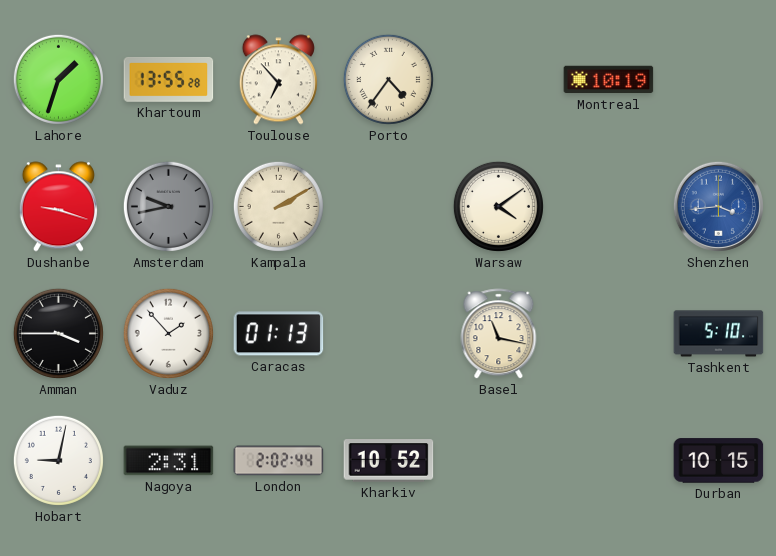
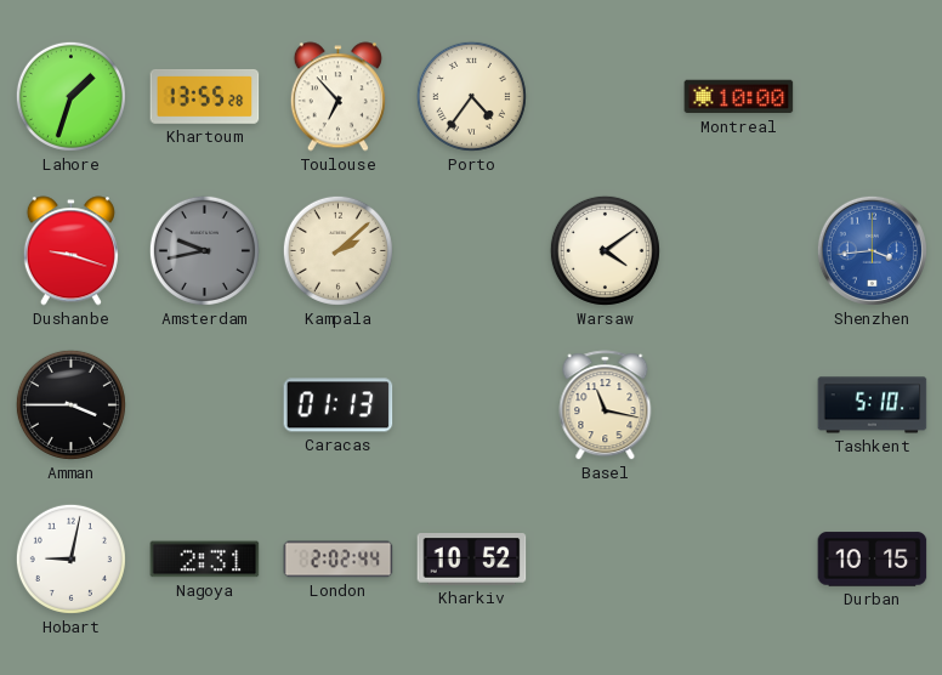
Montreal: 10:19 -> 10:00
Kampala: 2:10 -> 2:08
Vaduz: 1:53 -> none
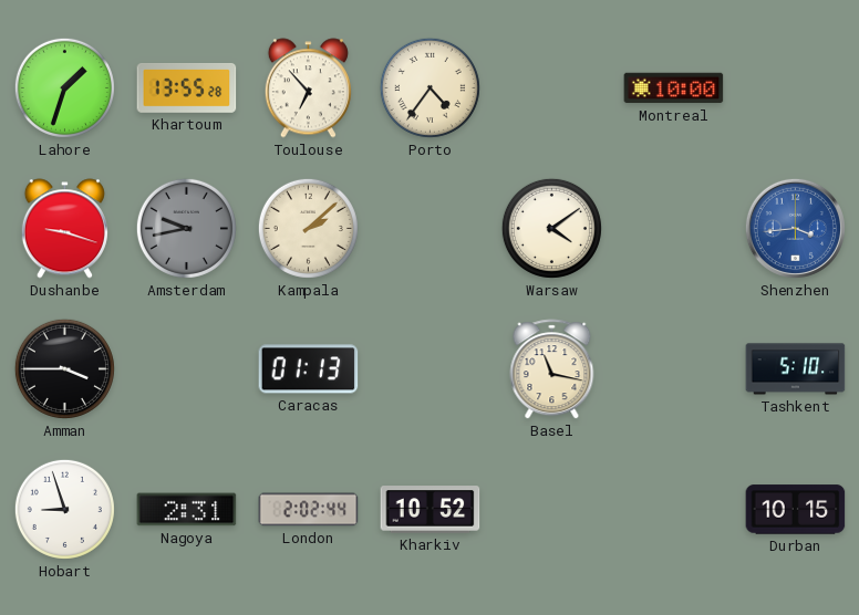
Hobart: 9:02 -> 8:57
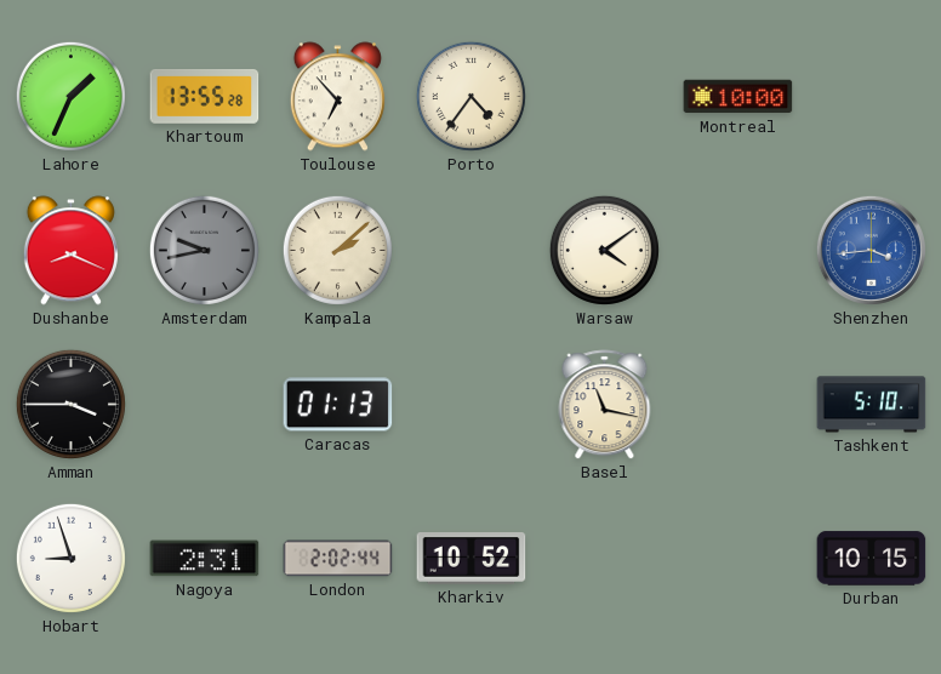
Lahore: 1:33 -> 1:34
Dushanbe: 9:18 -> 8:19
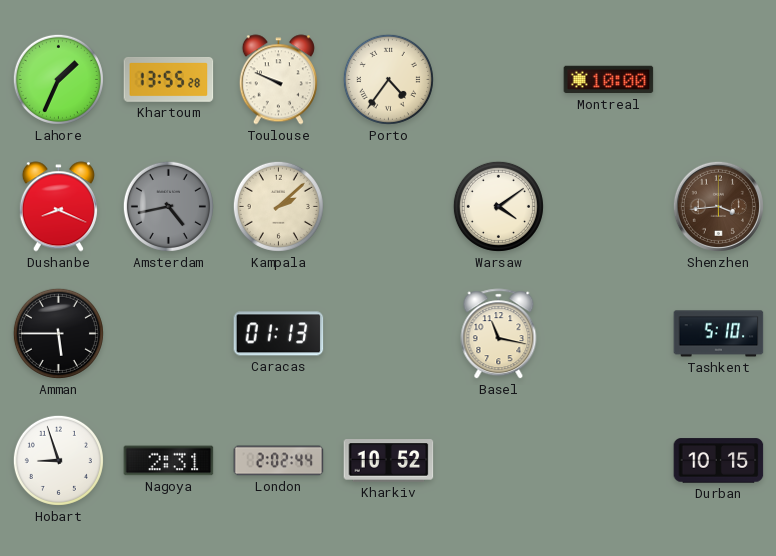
Toulouse: 6:53 -> 9:49
Amsterdam: 9:43 -> 4:43
Shenzhen dial: blue -> brown
Amman: 3:45 -> 5:45
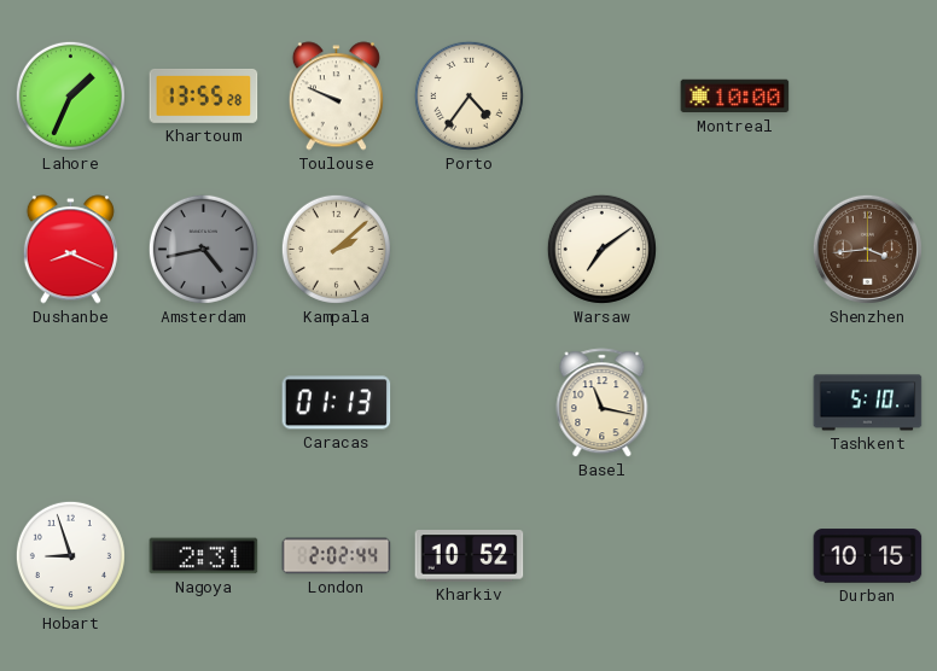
Warsaw: 4:09 -> 7:09
Amman: 5:45 -> none
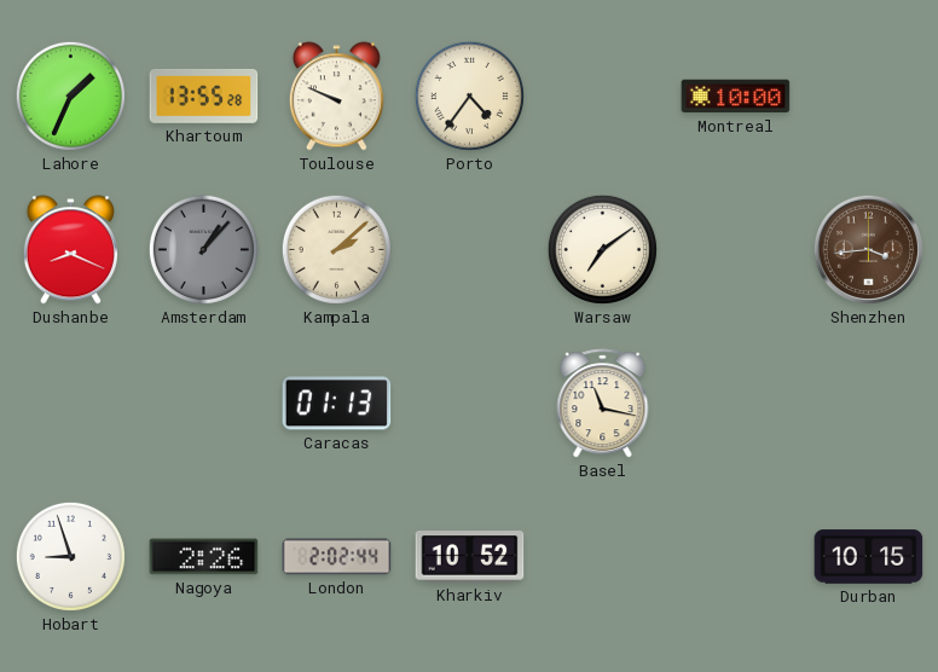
Amsterdam: 4:43 -> 1:07
Tashkent: 5:10 -> none
Nagoya: 2:31 -> 2:26
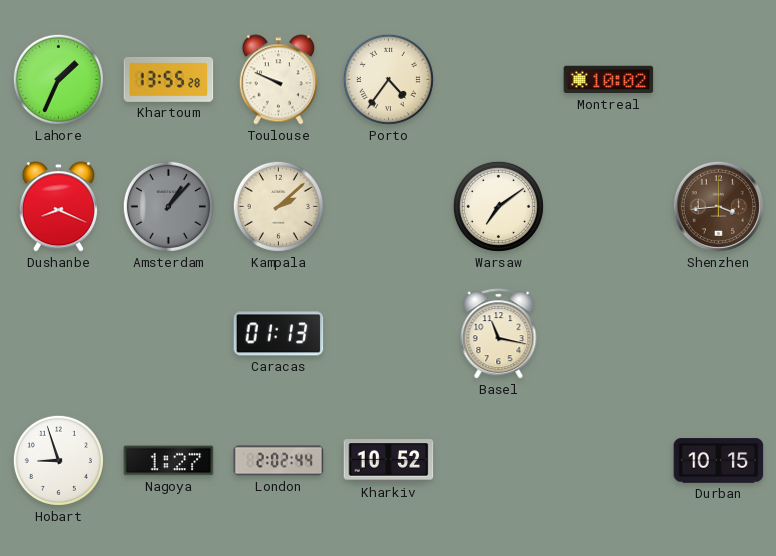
Montreal: 10:00 -> 10:02
Nagoya: 2:26 -> 1:27
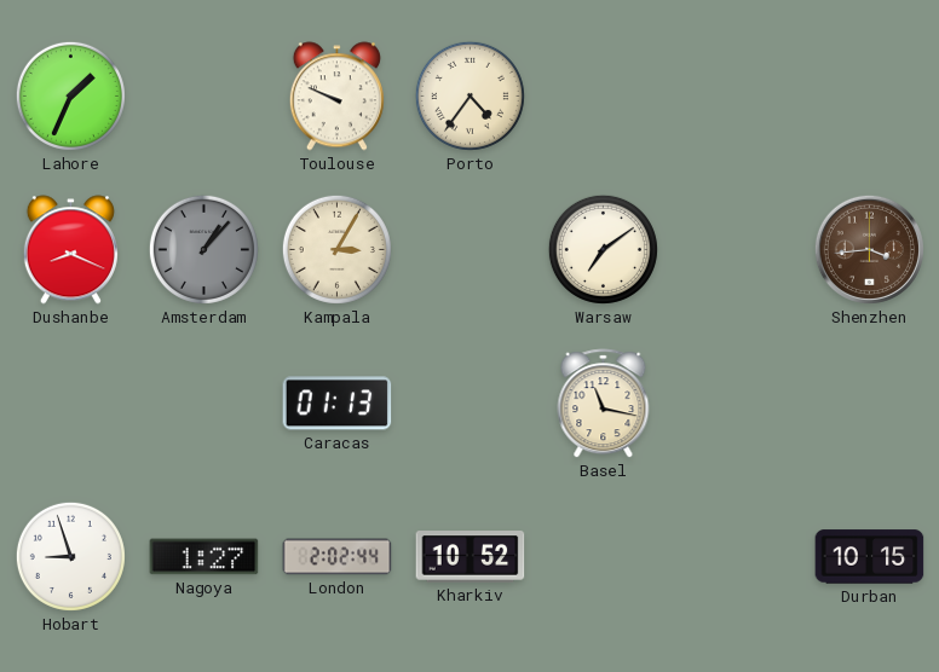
Khartoum: 13:55 -> none
Montreal: 10:02 -> none
Kampala: 2:08 -> 3:05
